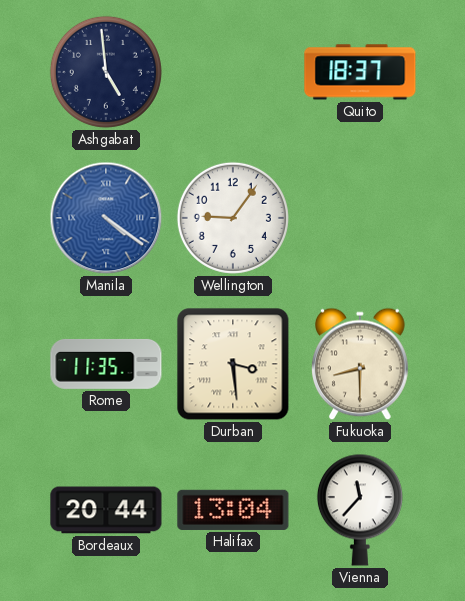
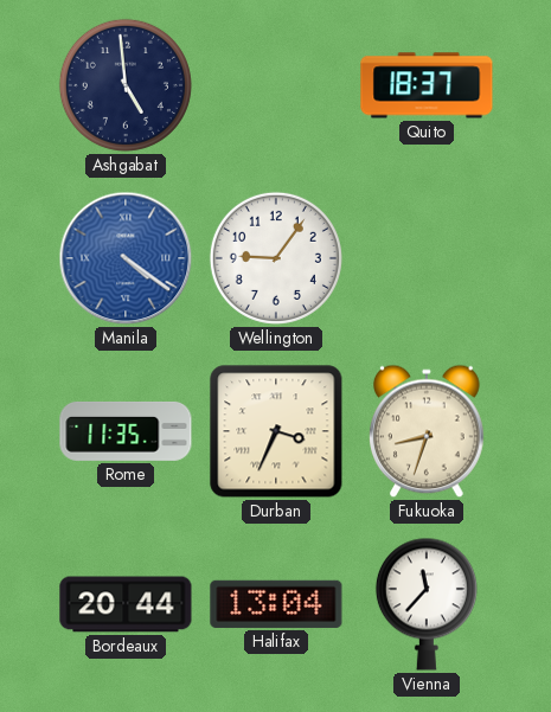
Durban: 3:29 -> 3:34
Fukuoka: 8:30 -> 8:33
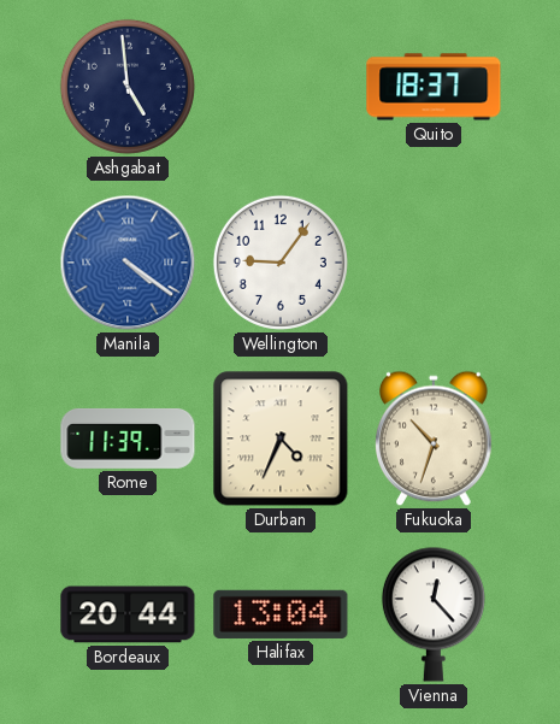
Rome: 11:35 -> 11:39
Durban: 3:34 -> 4:34
Fukuoka: 8:33 -> 10:33
Vienna: 11:37 -> 12:23
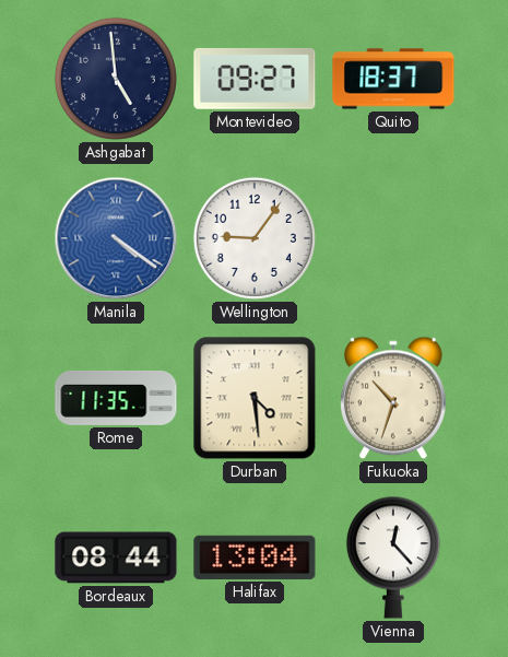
Montevideo: none -> 09:27
Rome: 11:39 -> 11:35
Durban: 4:34 -> 4:29
Bordeaux: 20:44 -> 08:44
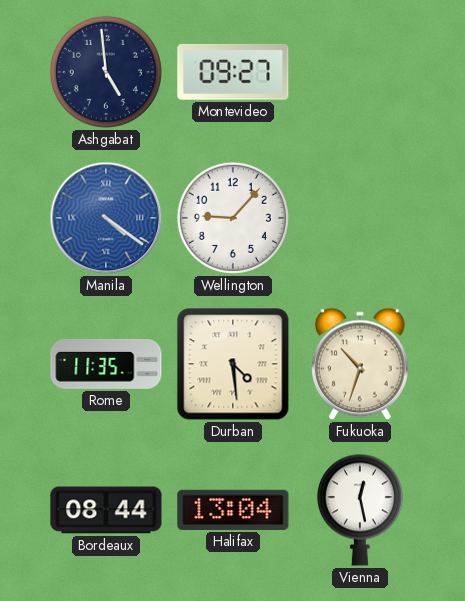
Quito: 18:37 -> none
Wellington: 9:06 -> 9:07
Vienna: 12:23 -> 12:28
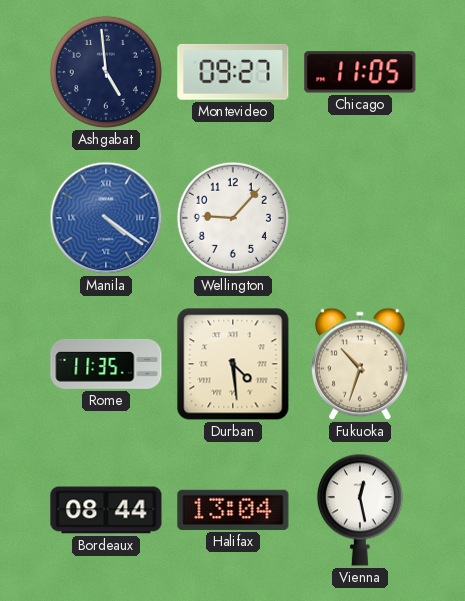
Chicago: none -> 11:05
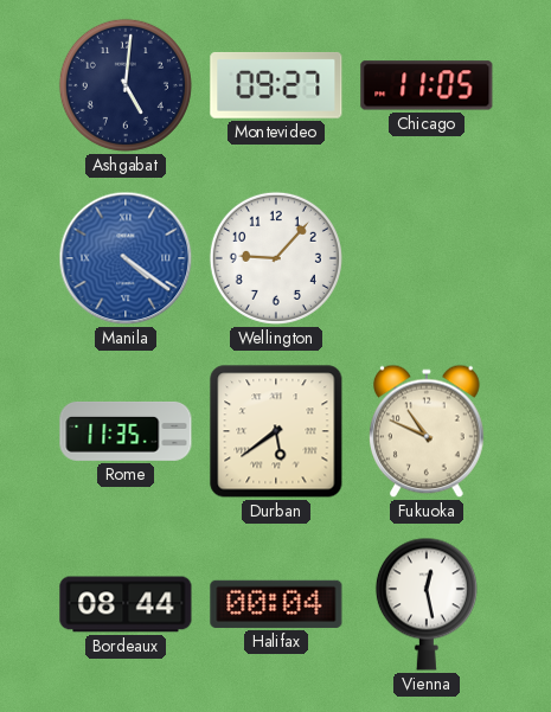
Ashgabat: 4:59 -> 5:01
Durban: 4:29 -> 5:39
Fukuoka: 10:33 -> 10:49
Halifax: 13:04 -> 00:04
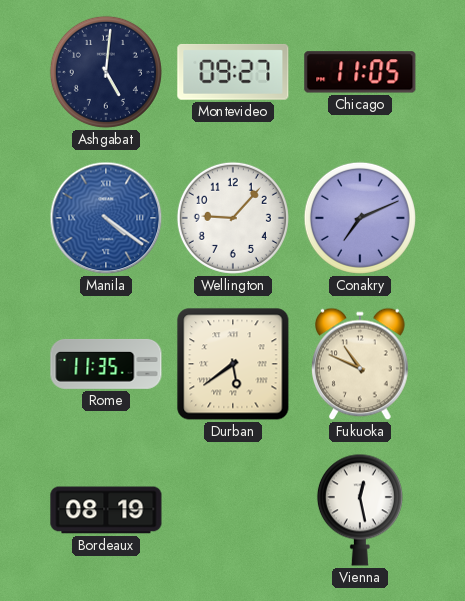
Conakry: none -> 7:11
Bordeaux: 08:44 -> 08:19
Halifax: 00:04 -> none
